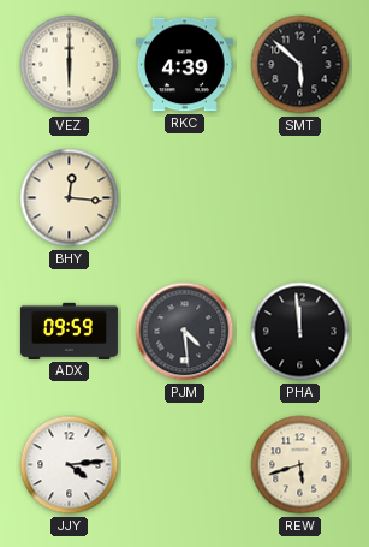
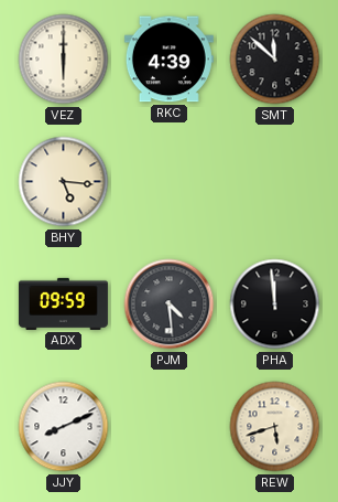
SMT: 5:52 -> 11:52
BHY: 12:16 -> 5:16
JJY: 4:14 -> 8:11
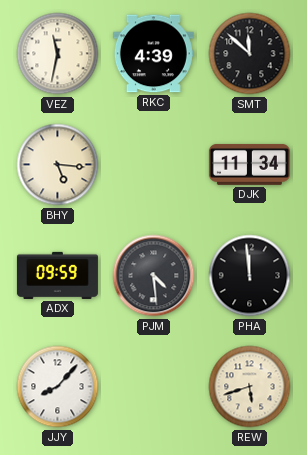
VEZ: 6:00 -> 11:32
DJK: none -> 11:34
JJY: 8:11 -> 8:07
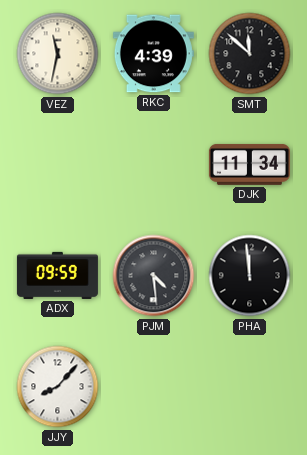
BHY: 5:16 -> none
REW: 5:42 -> none
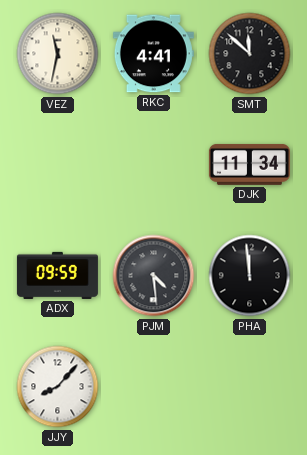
RKC: 4:39 -> 4:41
